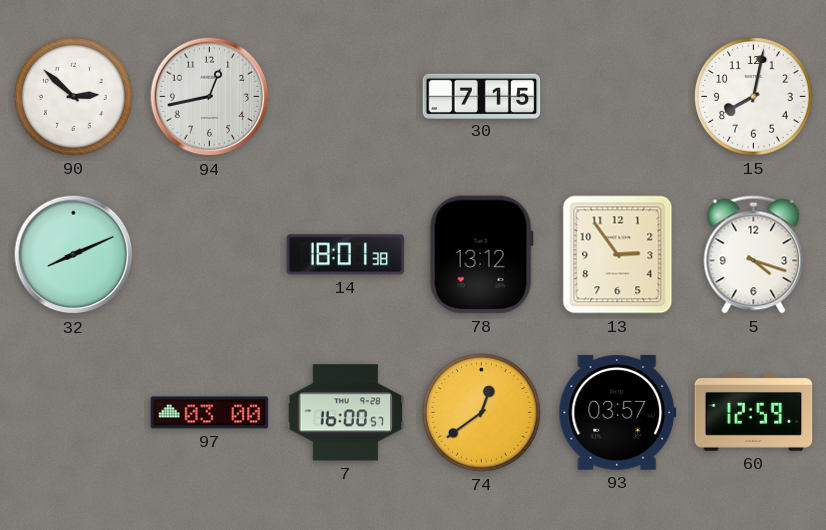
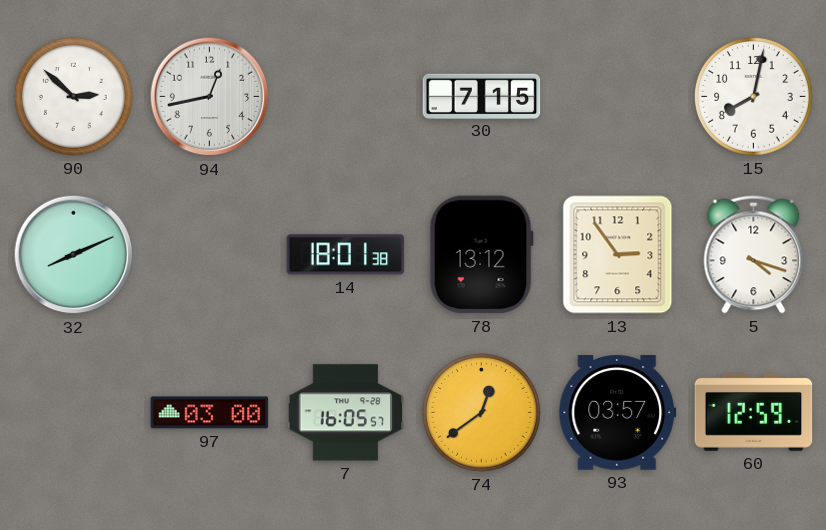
7: 16:00 -> 16:05
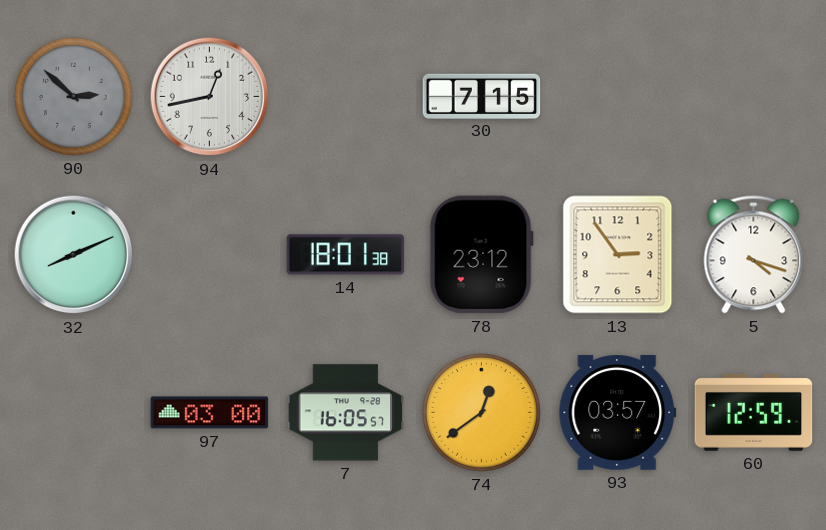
90 dial: white -> grey
15: 8:02 -> none
78: 13:12 -> 23:12
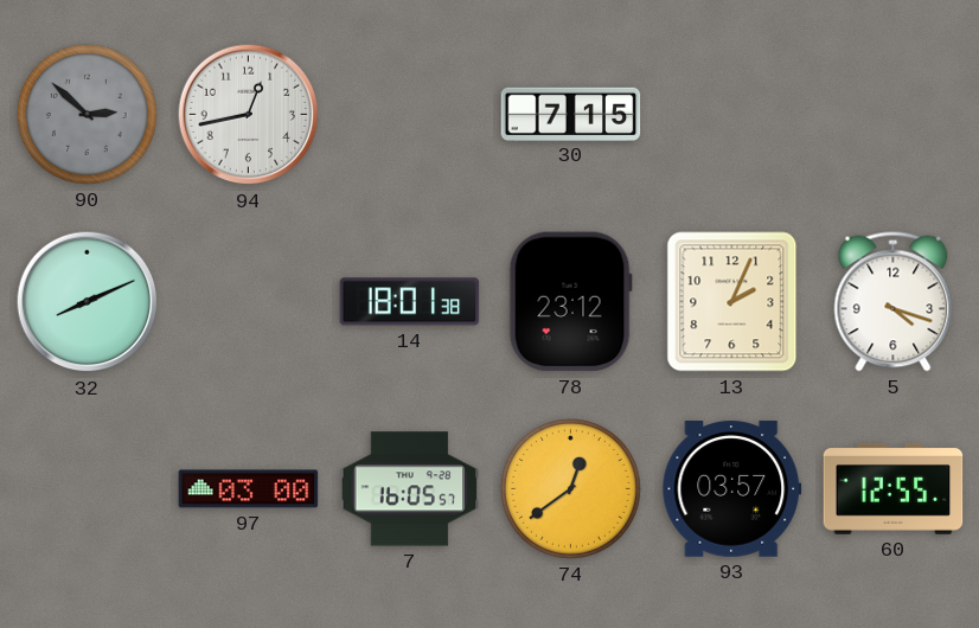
13: 2:54 -> 2:04
60: 12:59 -> 12:55
